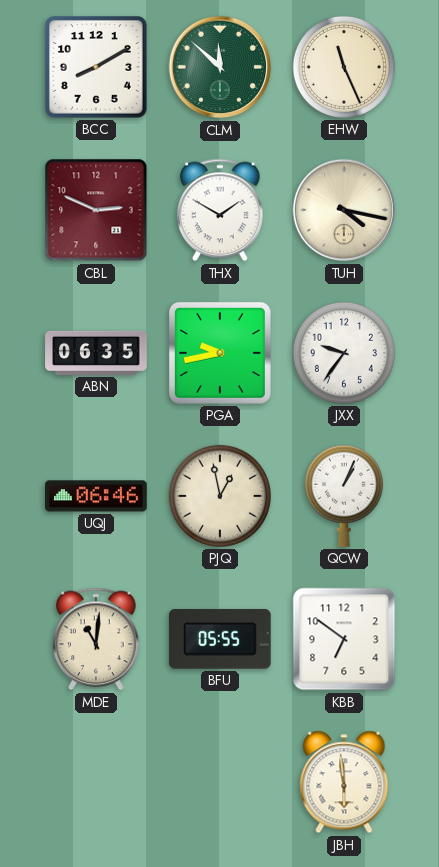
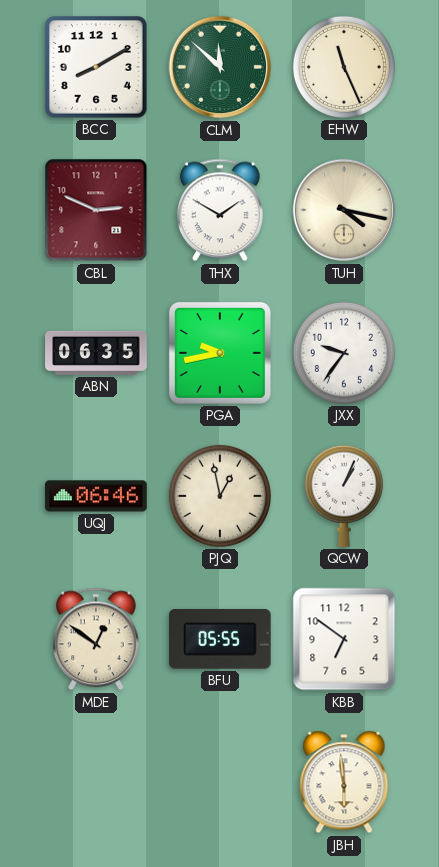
MDE: 11:01 -> 12:51
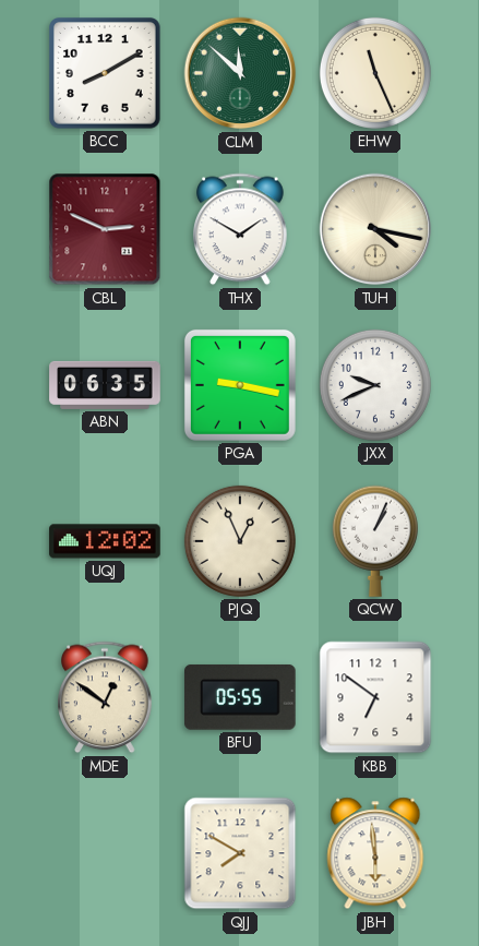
PGA: 9:43 -> 9:17
JXX: 9:36 -> 9:41
UQJ: 06:46 -> 12:02
PJQ: 12:58 -> 12:56
QJJ: none -> 7:50
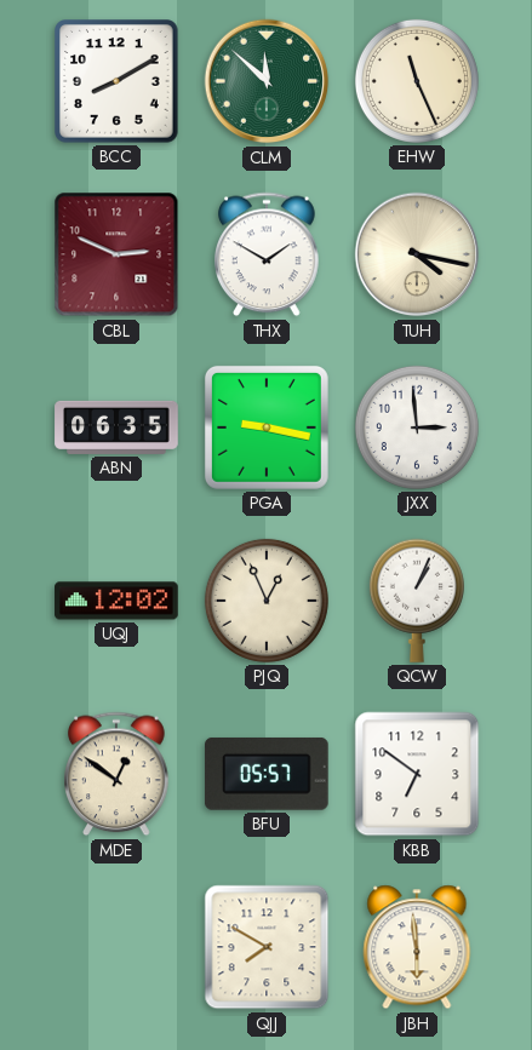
JXX: 9:41 -> 2:59
BFU: 05:55 -> 05:57
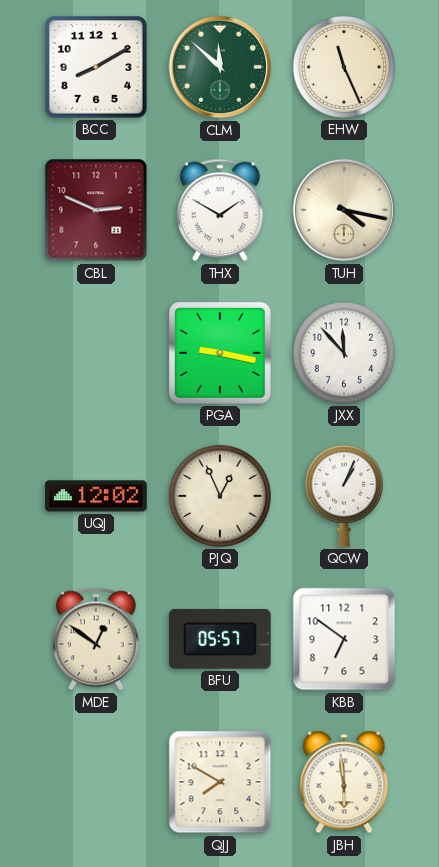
ABN: 06:35 -> none
JXX: 2:59 -> 11:53
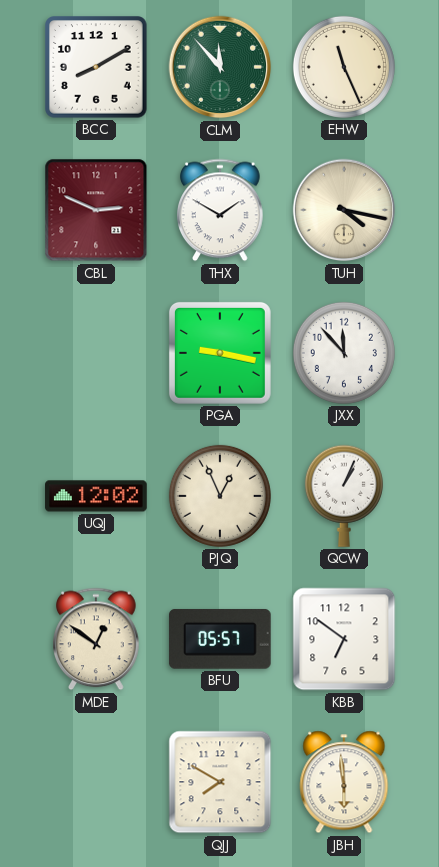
CLM: 11:52 -> 11:53
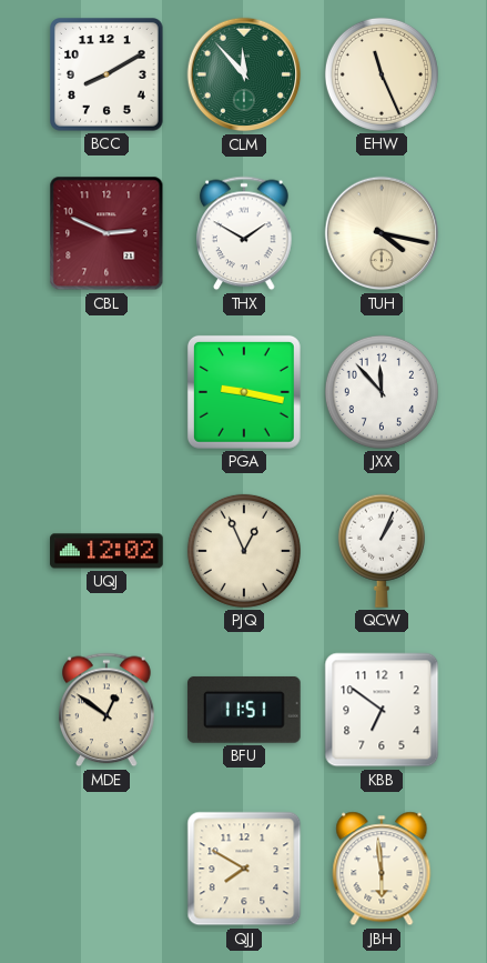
BFU: 05:57 -> 11:51
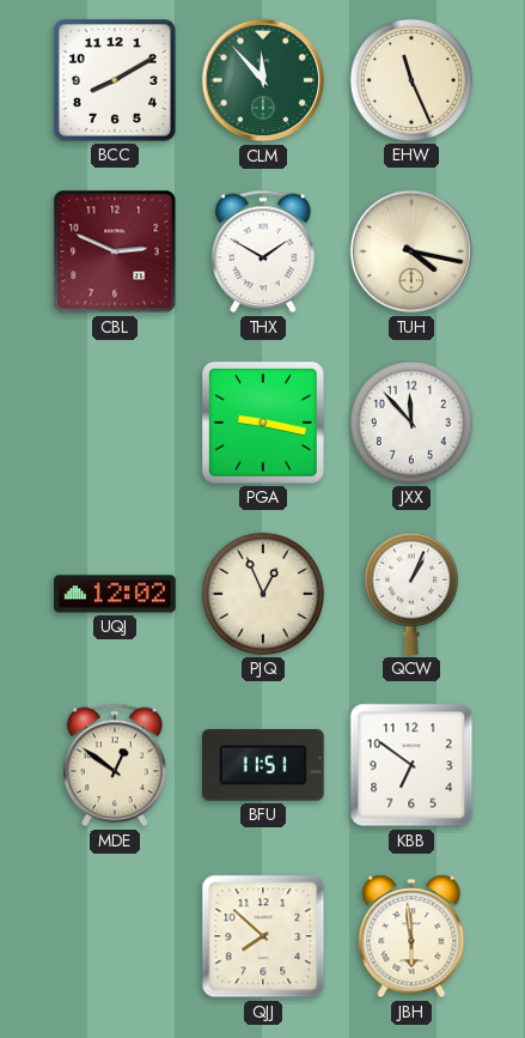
QJJ: 7:50 -> 7:52
